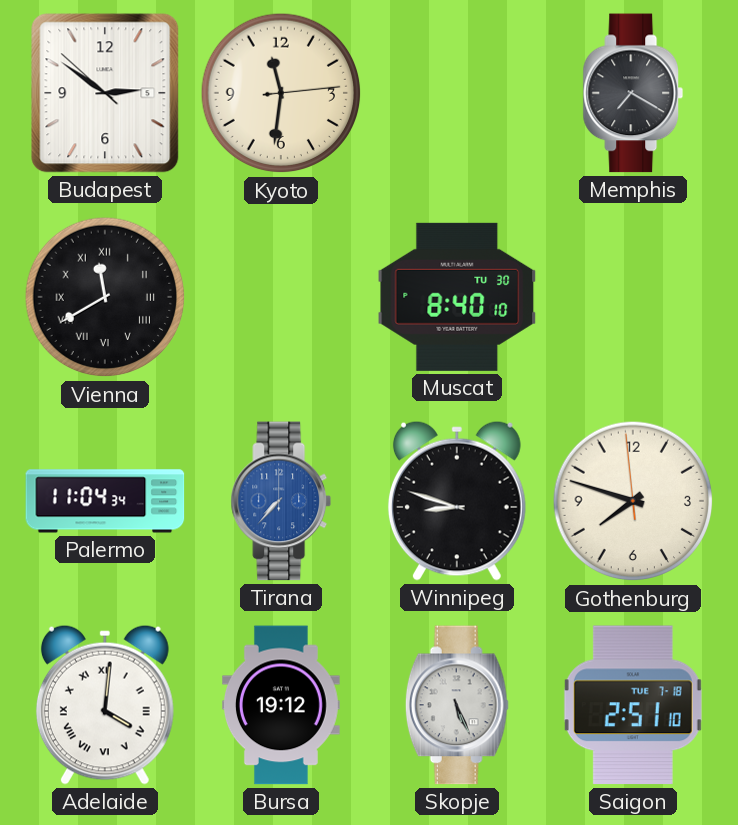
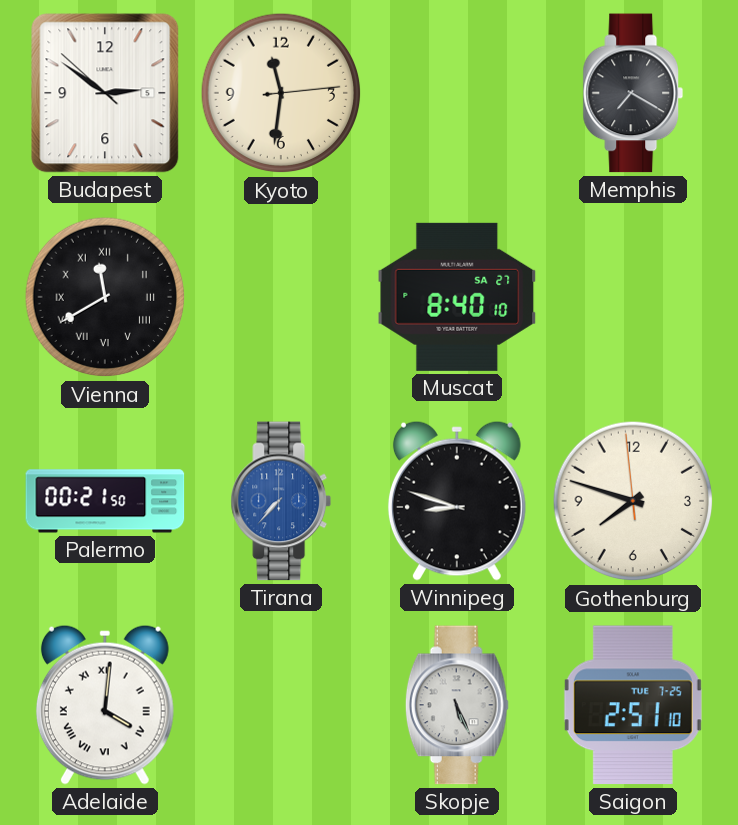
Muscat date: TU 30 -> SA 27
Palermo: 11:04 -> 00:21
Bursa: 19:12 -> none
Saigon date: TUE 7-18 -> TUE 7-25
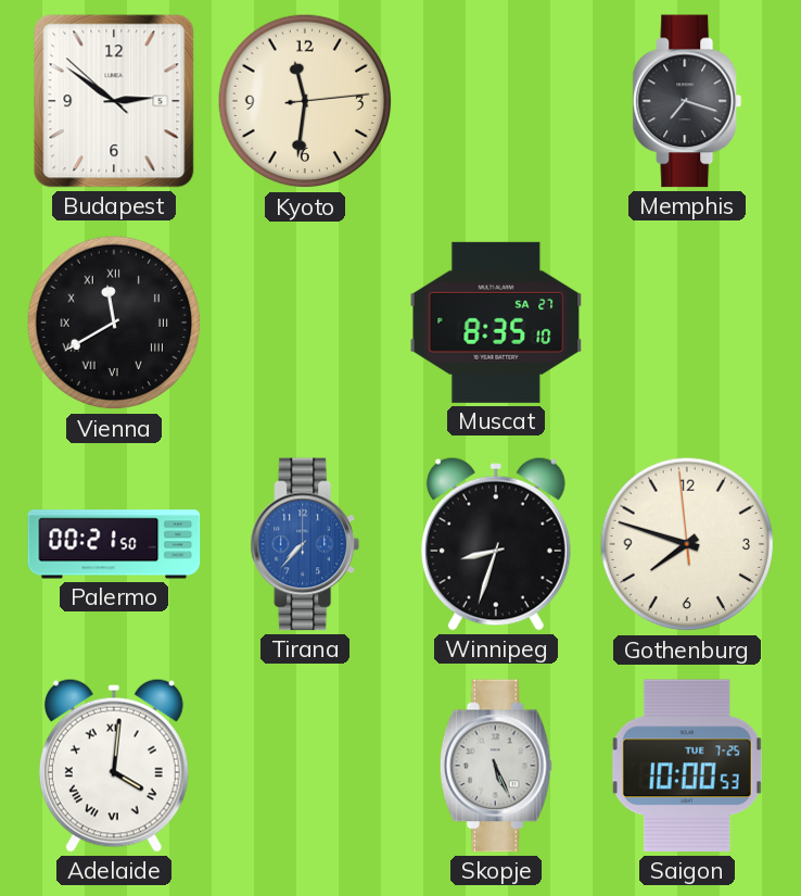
Memphis: 7:20 -> 7:18
Muscat: 8:40 -> 8:35
Winnipeg: 8:48 -> 8:33
Saigon: 2:51 -> 10:00
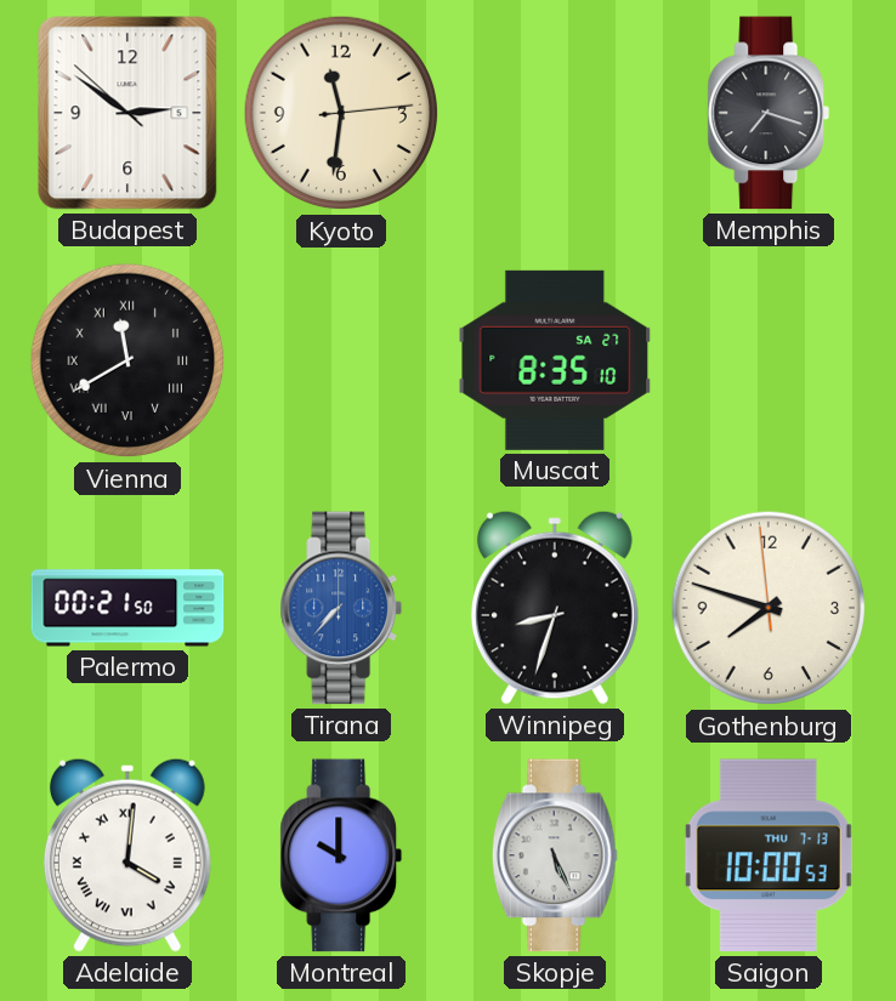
Montreal: none -> 10:00
Saigon date: TUE 7-25 -> THU 7-13
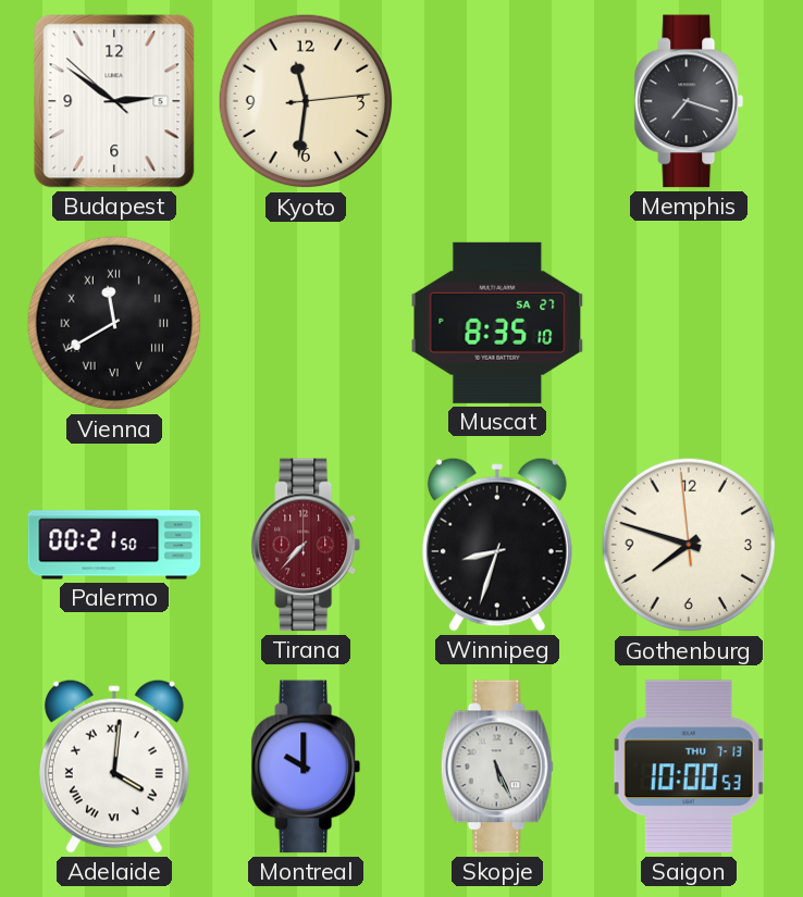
Tirana dial: blue -> burgundy
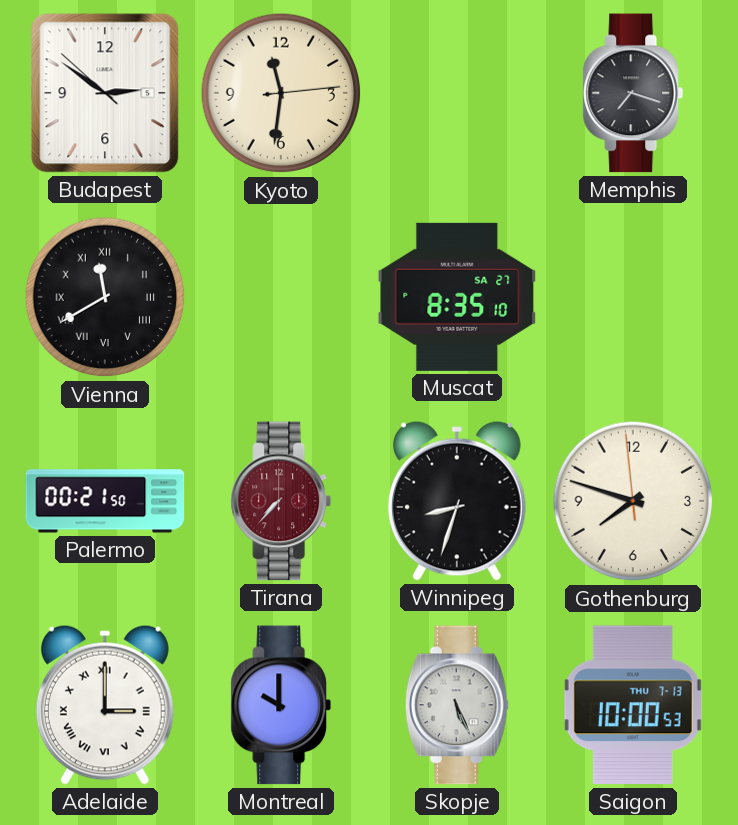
Adelaide: 4:01 -> 3:00
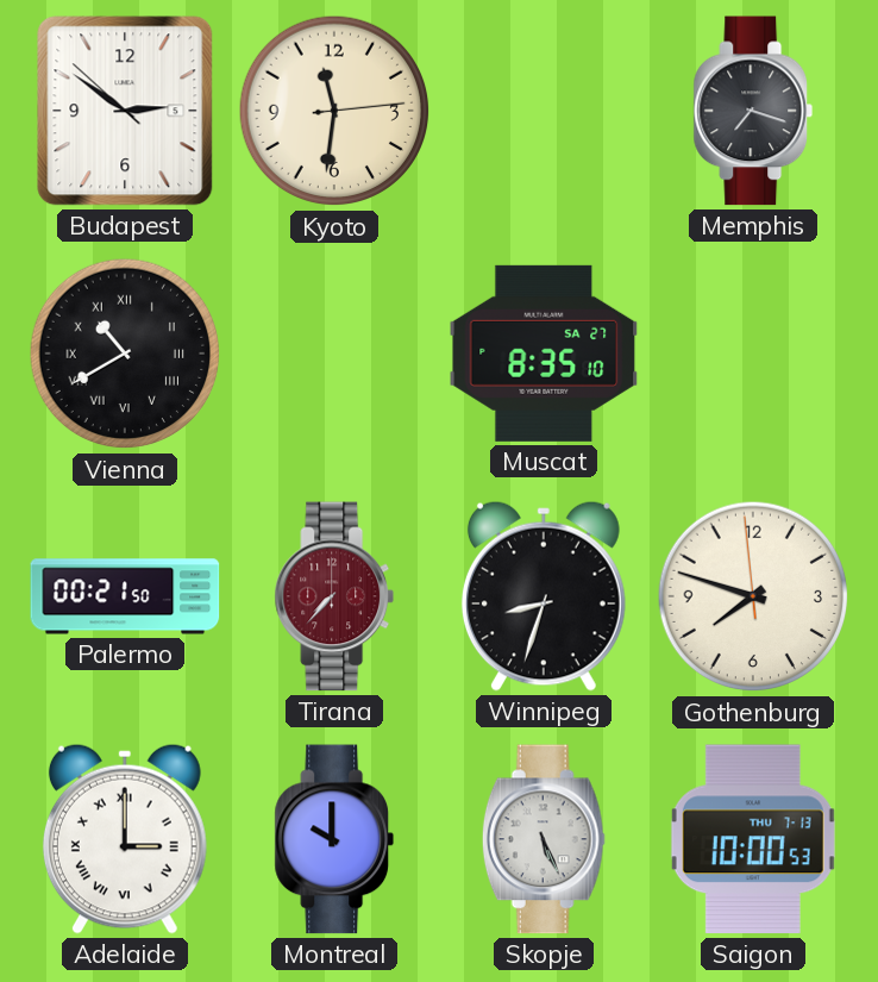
Vienna: 11:40 -> 10:40
